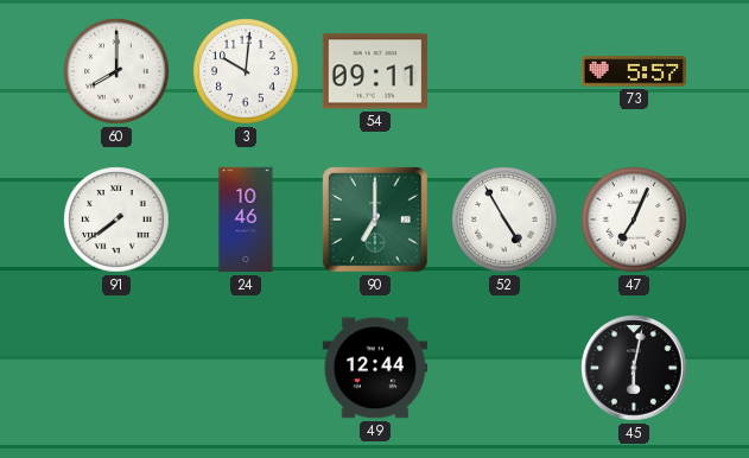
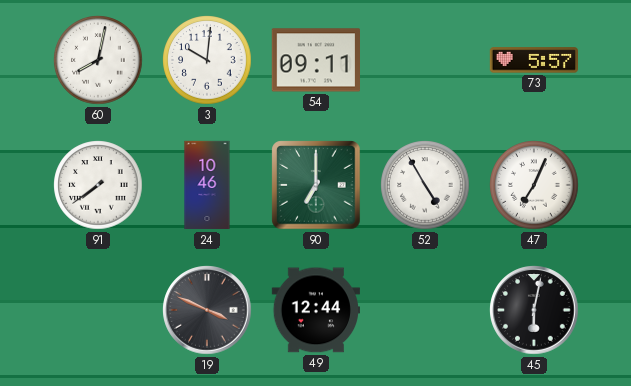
60: 8:00 -> 8:02
19: none -> 3:49
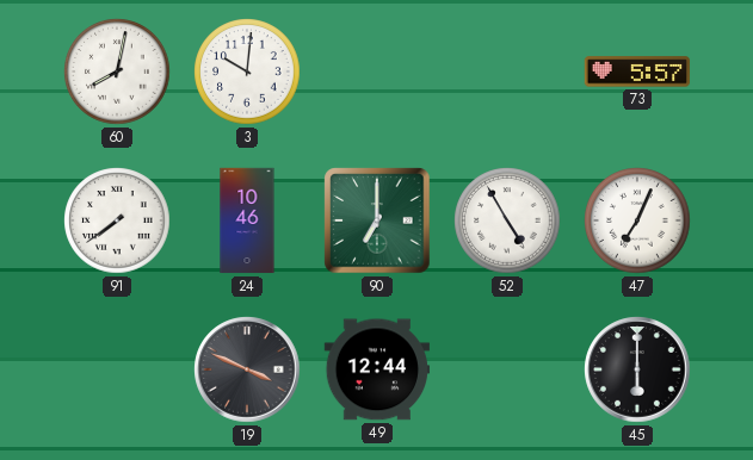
54: 09:11 -> none
45: 6:02 -> 6:00
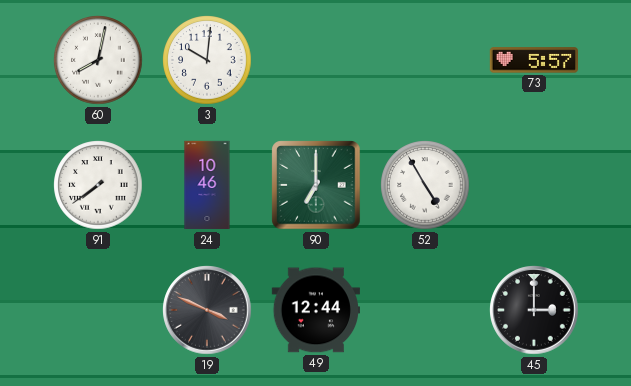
47: 7:04 -> none
45: 6:00 -> 3:00
